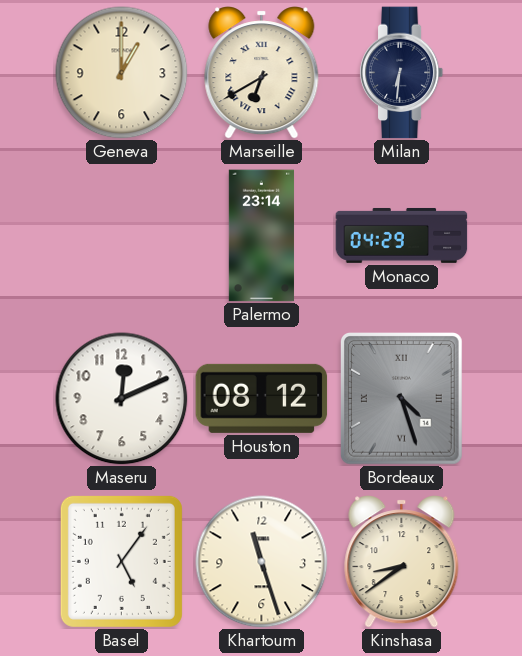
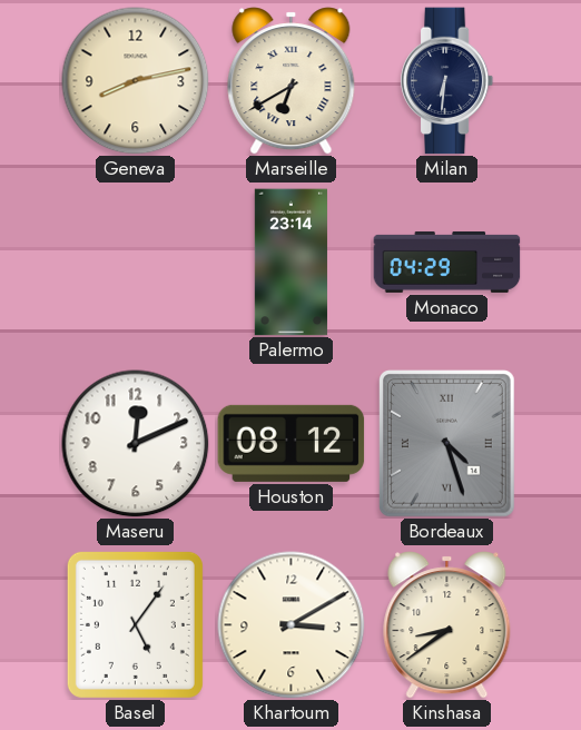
Geneva: 1:00 -> 8:13
Khartoum: 11:27 -> 3:10
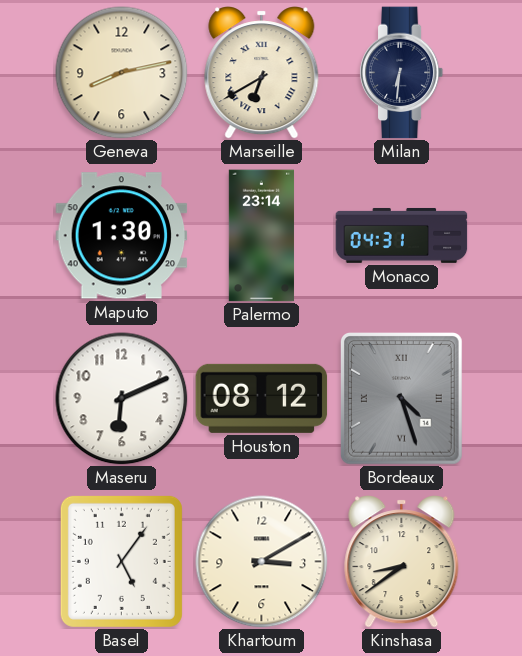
Maputo: none -> 1:30
Monaco: 04:29 -> 04:31
Maseru: 12:11 -> 6:11
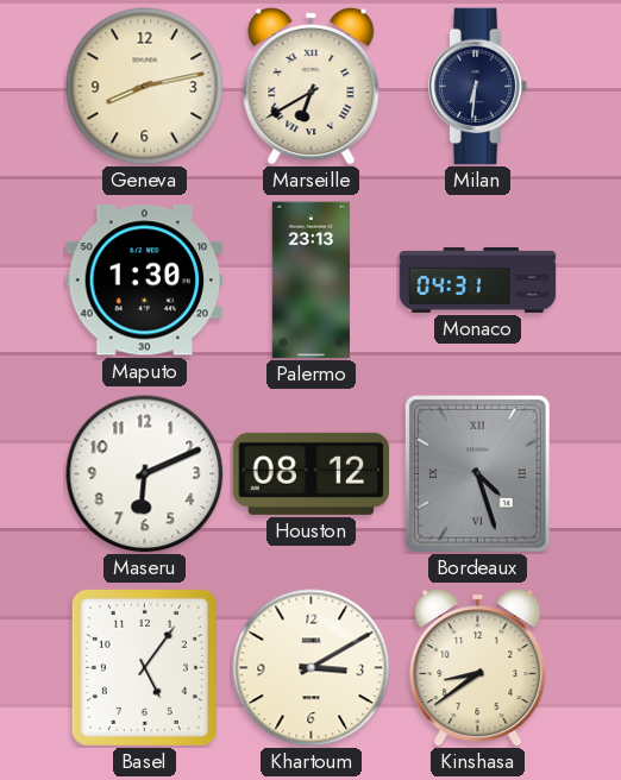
Palermo: 23:14 -> 23:13
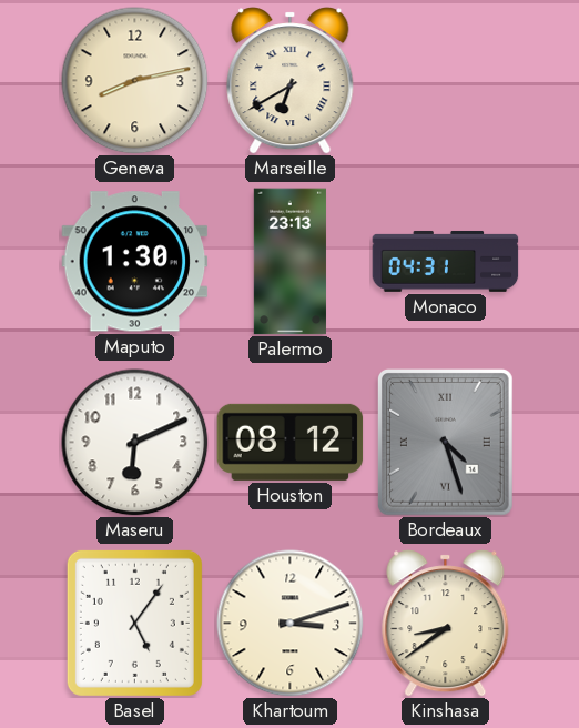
Milan: 6:31 -> none
Khartoum: 3:10 -> 3:12
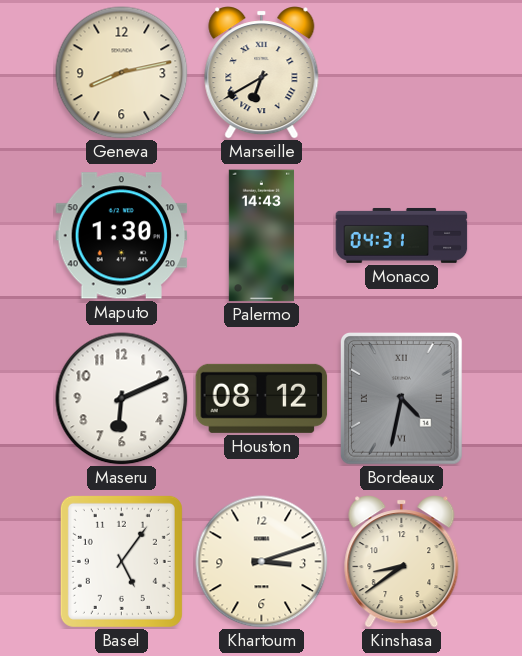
Palermo: 23:13 -> 14:43
Bordeaux: 4:27 -> 4:32
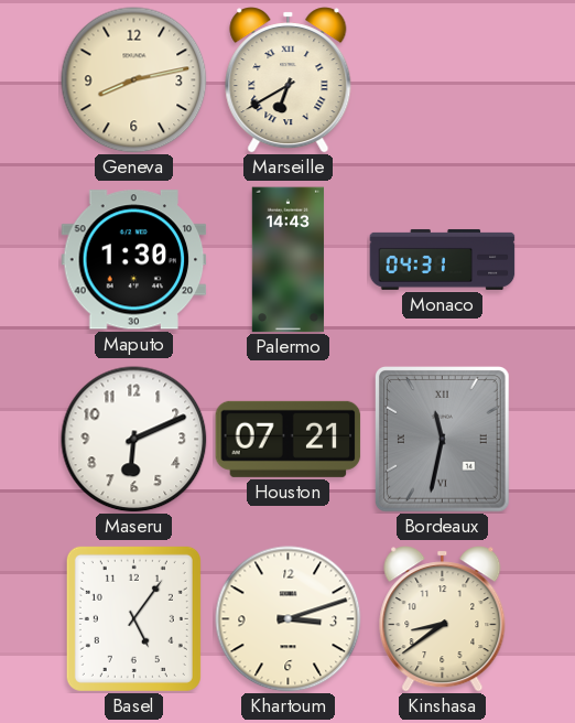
Houston: 08:12 -> 07:21
Bordeaux: 4:32 -> 11:32
